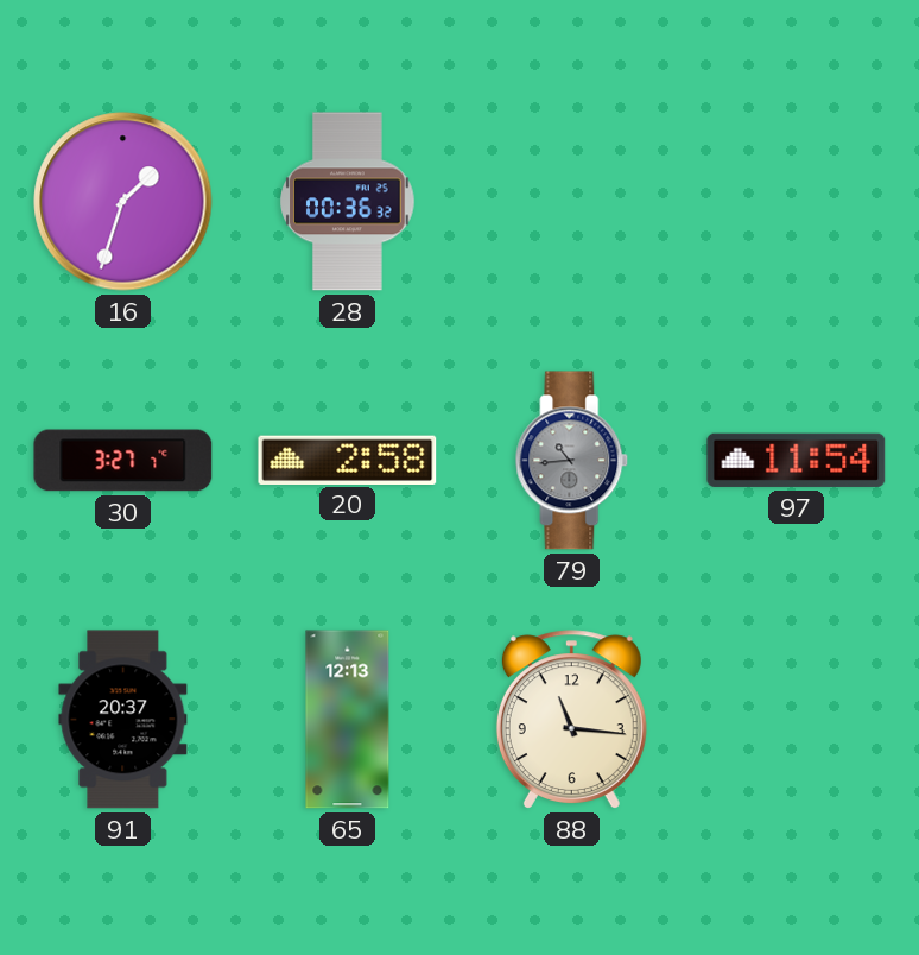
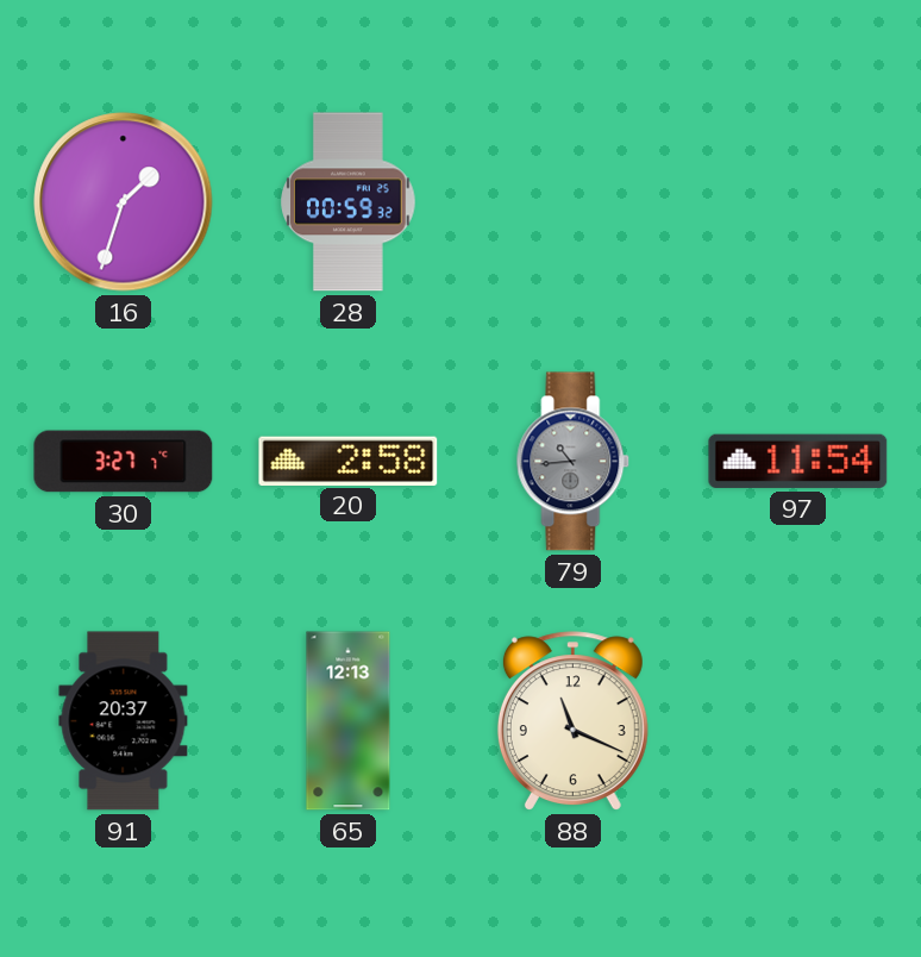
28: 00:36 -> 00:59
88: 11:16 -> 11:19
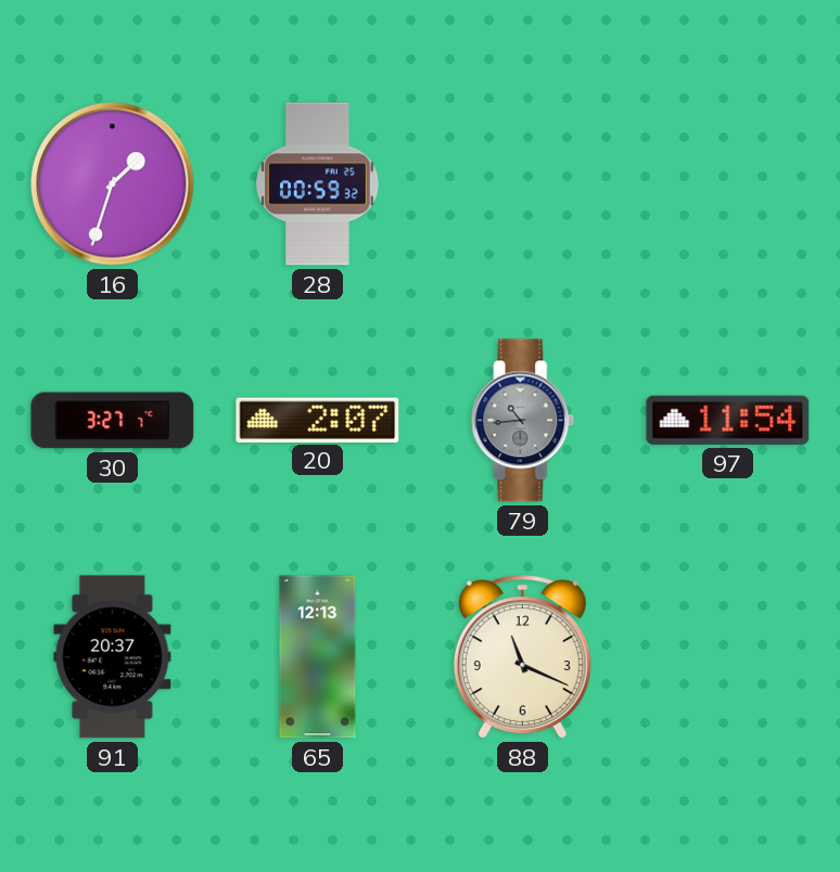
20: 2:58 -> 2:07
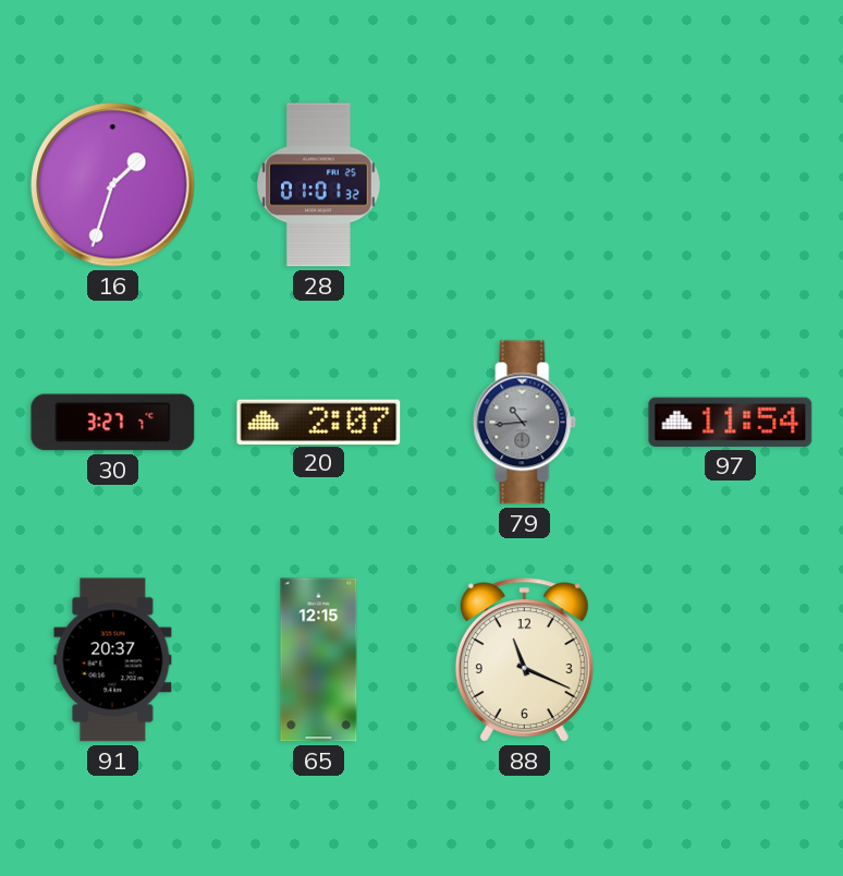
28: 00:59 -> 01:01
65: 12:13 -> 12:15
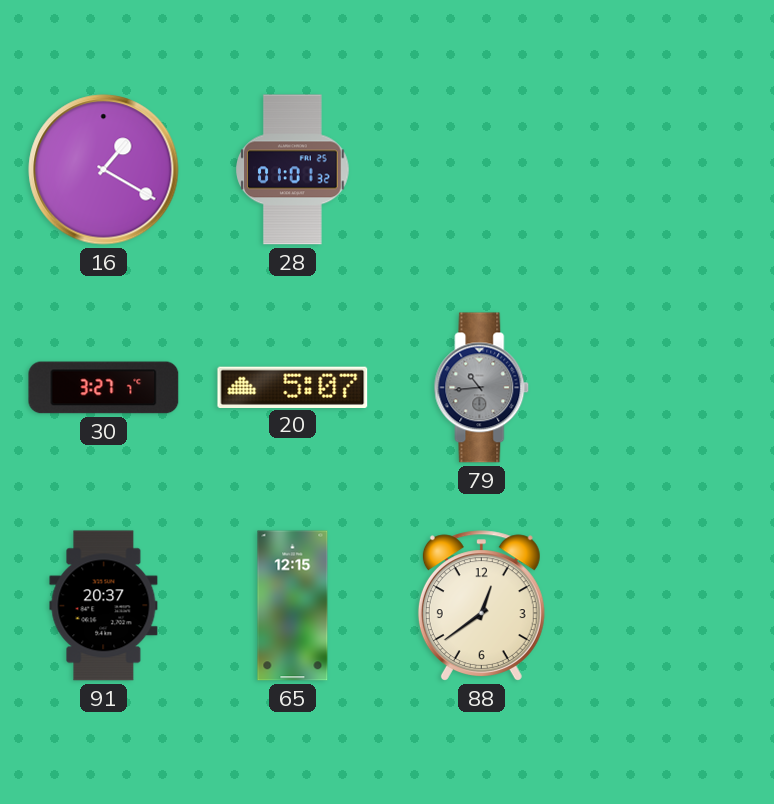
16: 1:33 -> 1:20
20: 2:07 -> 5:07
97: 11:54 -> none
88: 11:19 -> 12:39
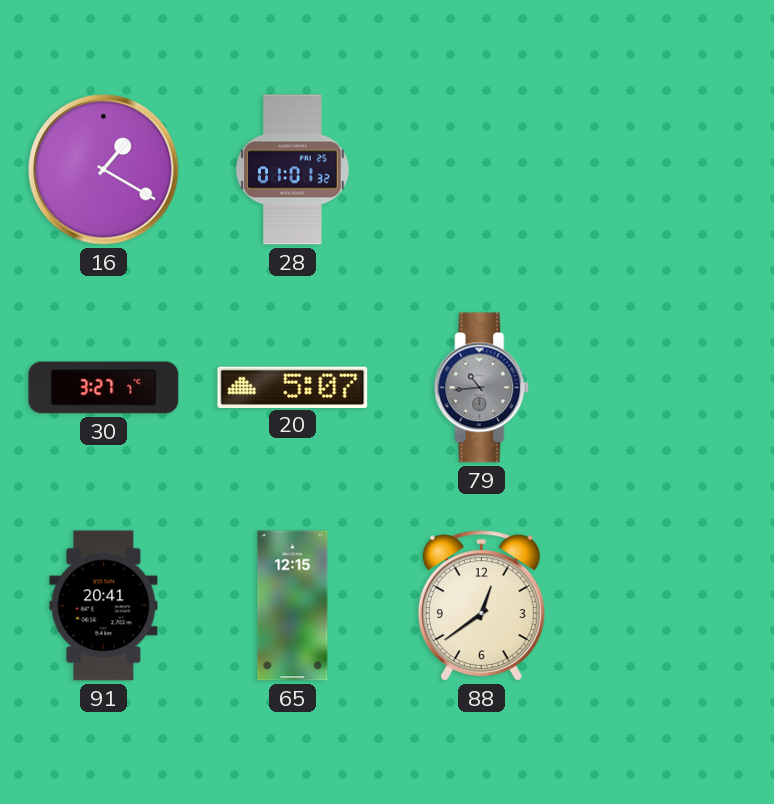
91: 20:37 -> 20:41
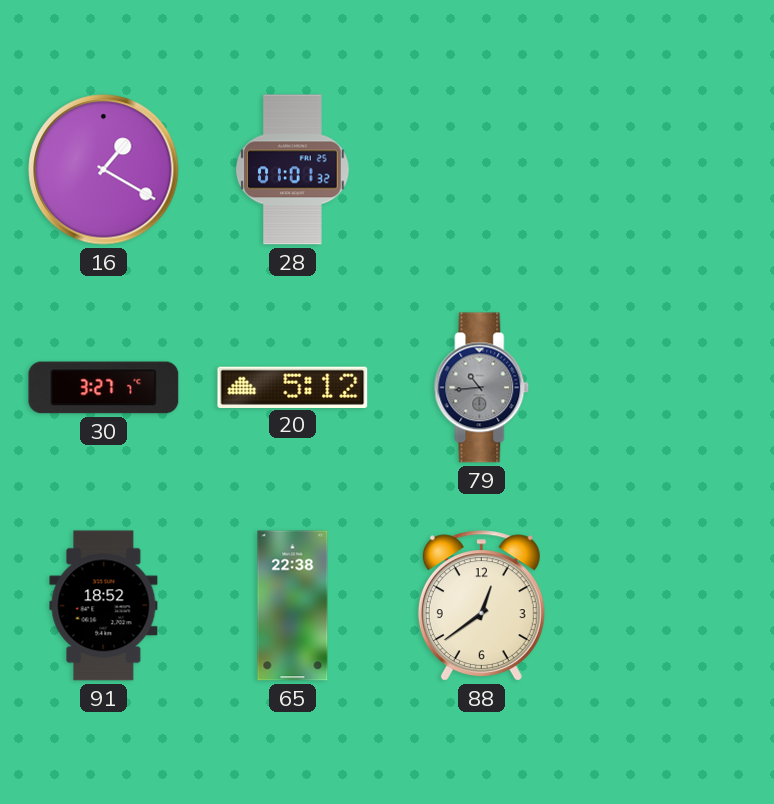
20: 5:07 -> 5:12
91: 20:41 -> 18:52
65: 12:15 -> 22:38
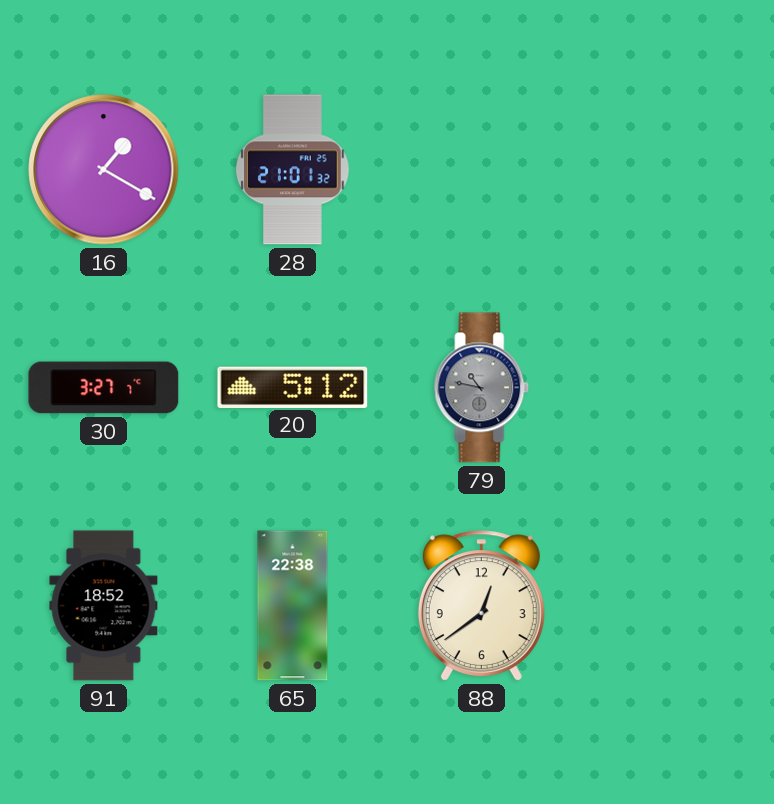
28: 01:01 -> 21:01
79: 10:44 -> 10:47
